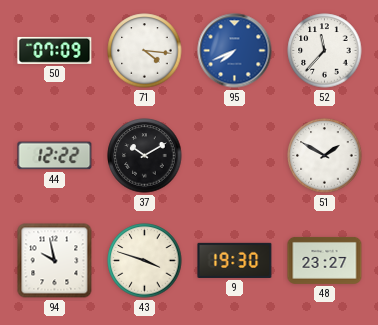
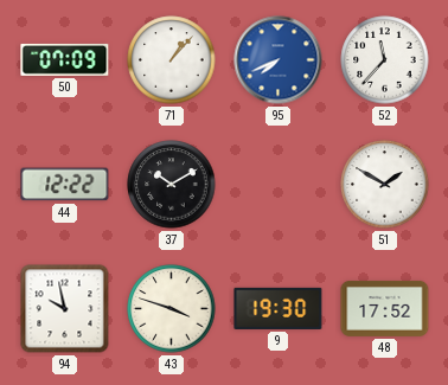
71: 4:16 -> 1:07
48: 23:27 -> 17:52
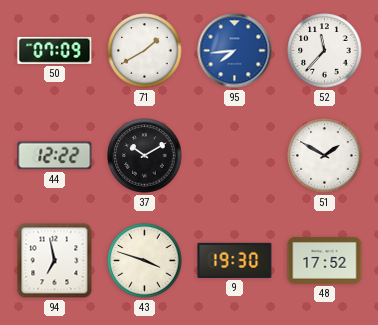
71: 1:07 -> 1:40
95: 7:41 -> 7:44
94: 9:58 -> 6:58
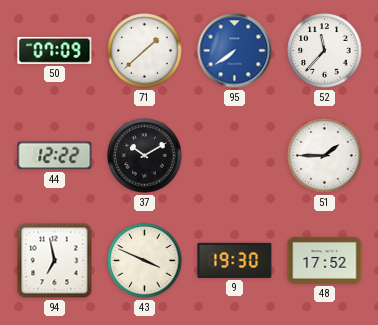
71: 1:40 -> 1:38
95: 7:44 -> 7:39
51: 1:50 -> 1:45
43: 3:48 -> 3:49
